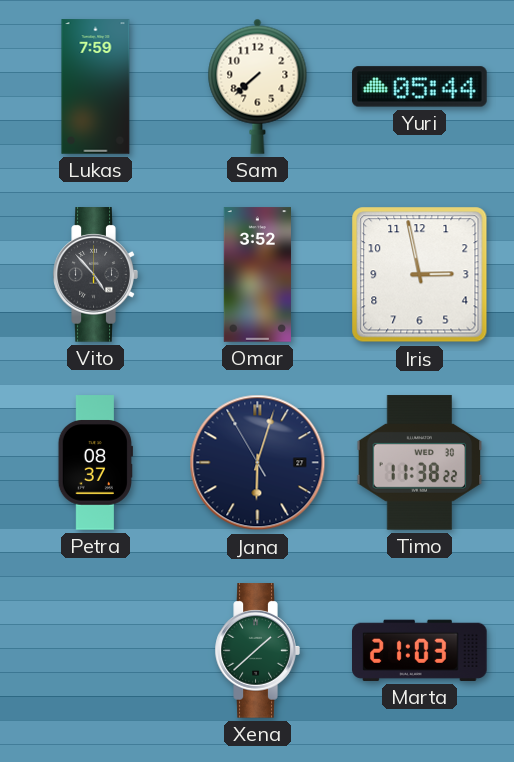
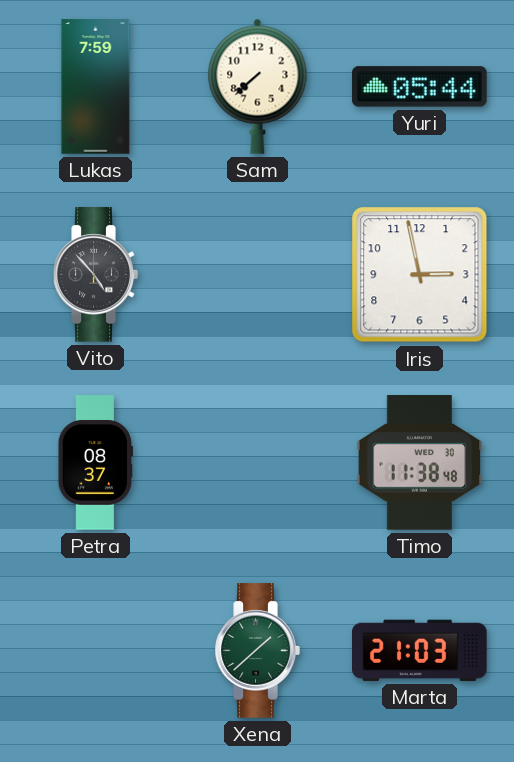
Omar: 3:52 -> none
Jana: 6:02 -> none
Timo: 11:38:22 -> 11:38:48
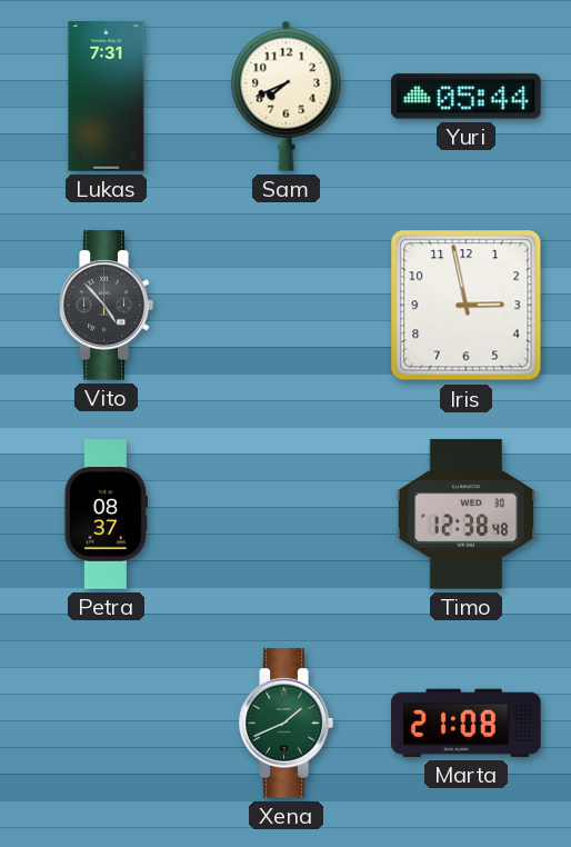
Lukas: 7:59 -> 7:31
Sam: 7:38 -> 7:41
Timo: 11:38 -> 12:38
Xena: 1:38 -> 1:41
Marta: 21:03 -> 21:08
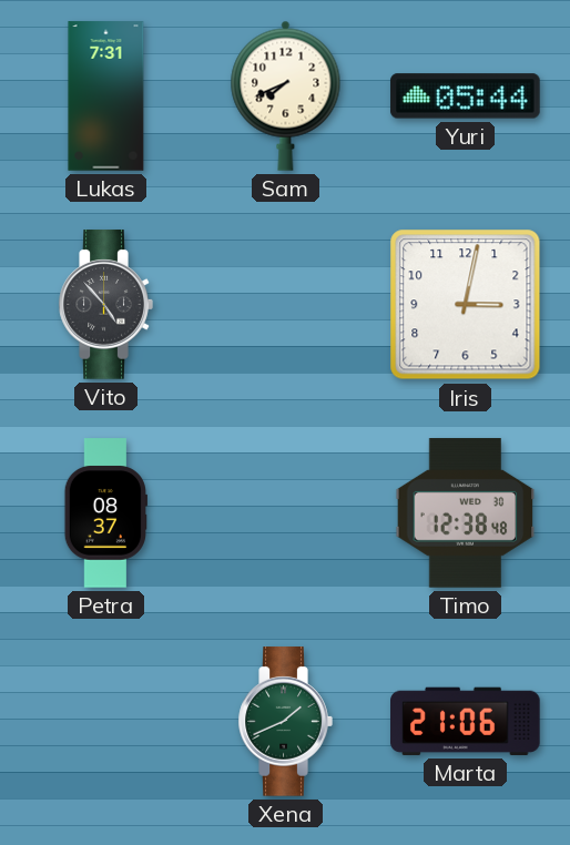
Iris: 2:58 -> 3:02
Marta: 21:08 -> 21:06
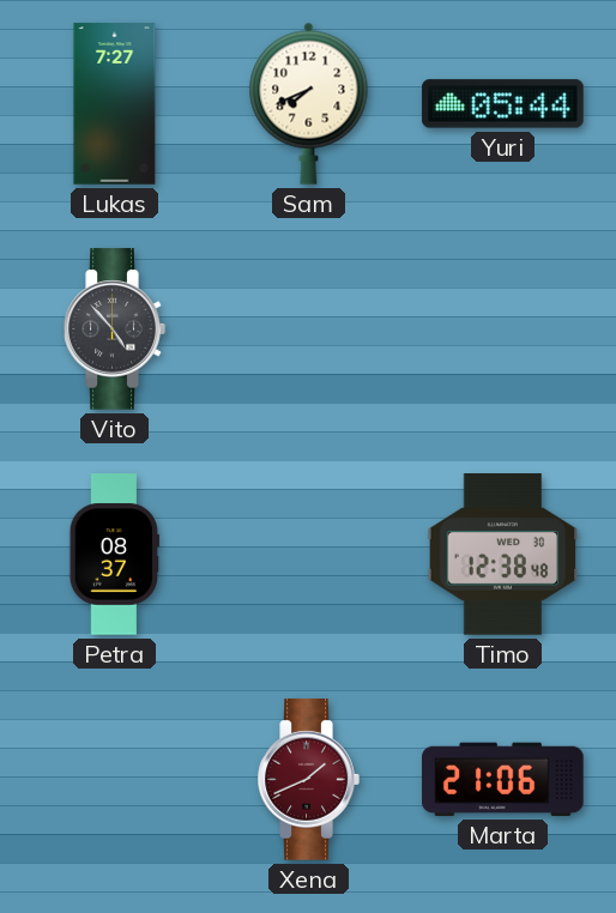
Lukas: 7:31 -> 7:27
Iris: 3:02 -> none
Xena dial: green -> burgundy
